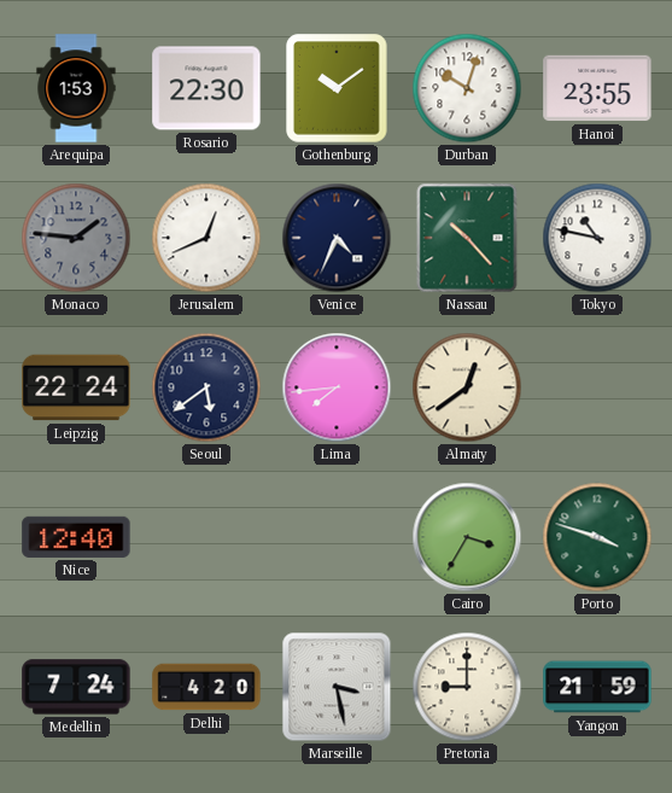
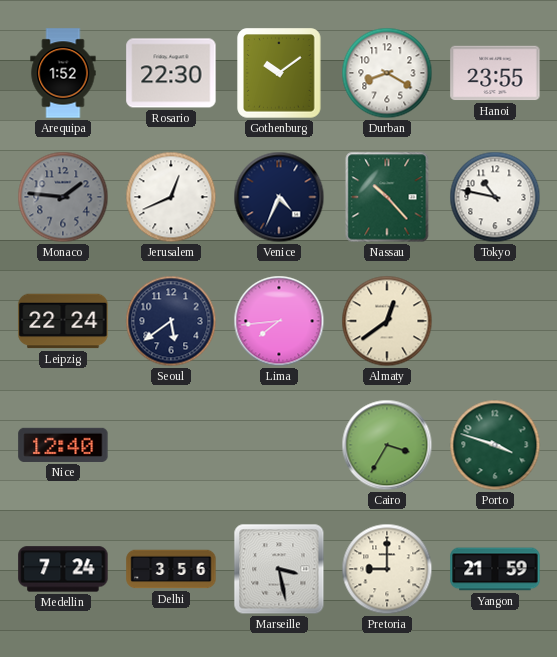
Arequipa: 1:53 -> 1:52
Durban: 10:03 -> 8:20
Delhi: 4:20 -> 3:56
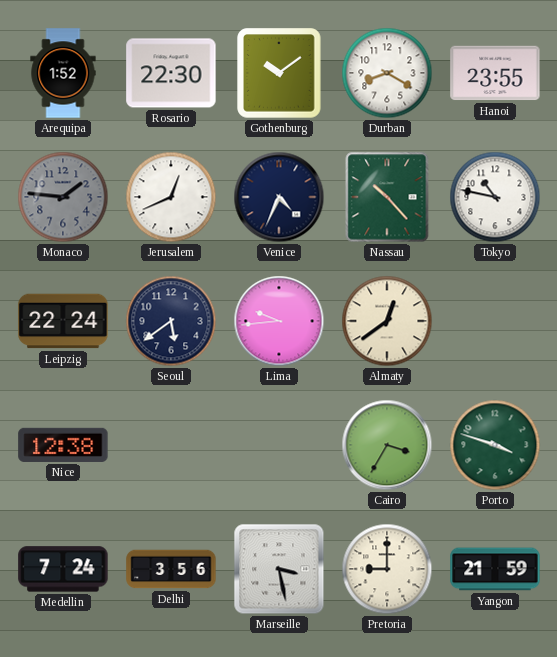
Lima: 7:44 -> 9:44
Nice: 12:40 -> 12:38
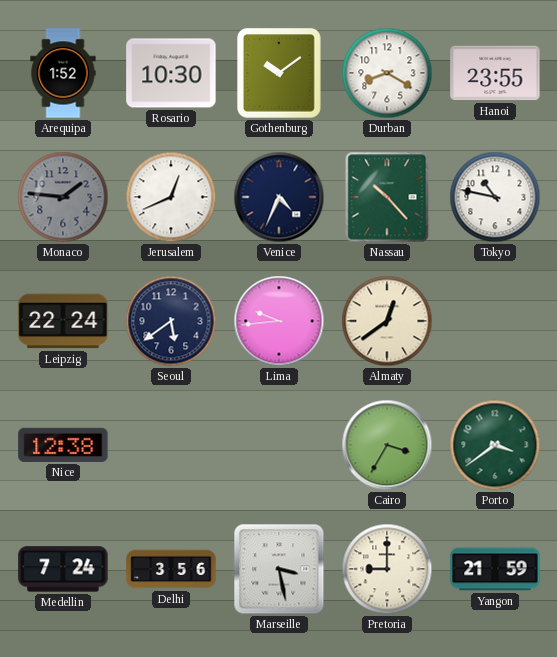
Rosario: 22:30 -> 10:30
Porto: 3:48 -> 3:39
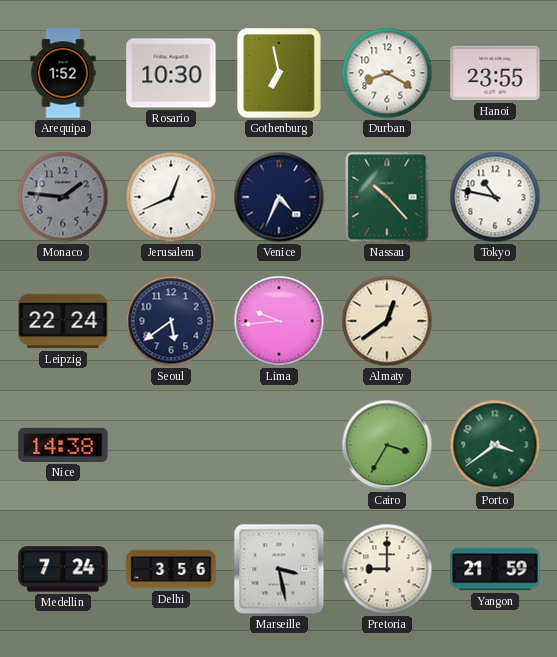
Gothenburg: 10:09 -> 6:58
Nice: 12:38 -> 14:38
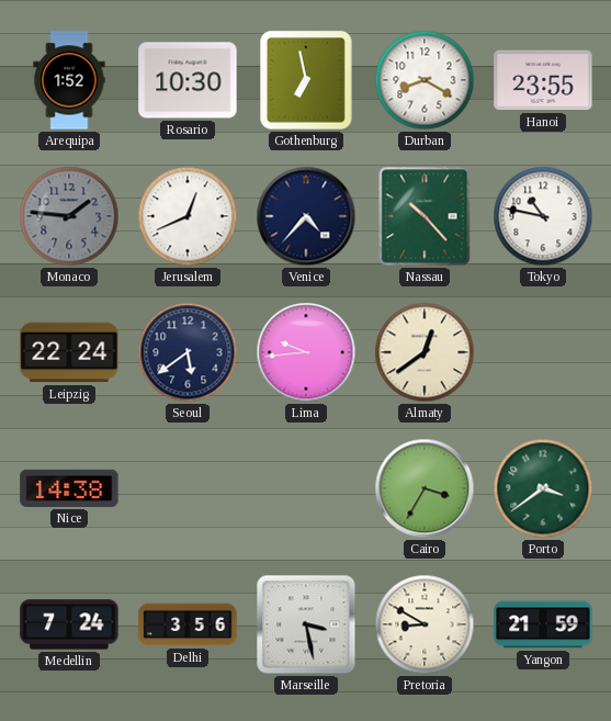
Venice: 4:34 -> 4:37
Pretoria: 9:00 -> 8:50
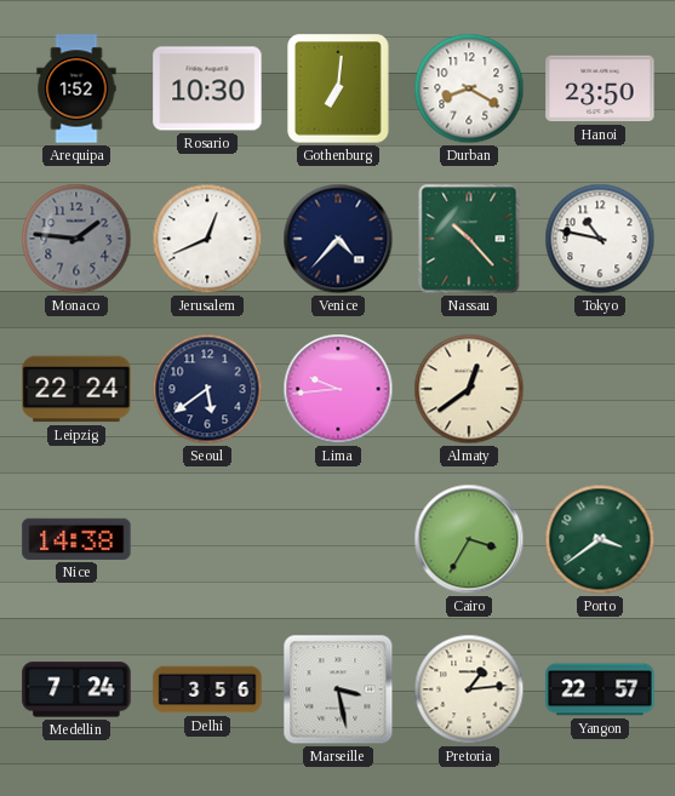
Gothenburg: 6:58 -> 7:01
Hanoi: 23:55 -> 23:50
Pretoria: 8:50 -> 1:14
Yangon: 21:59 -> 22:57
